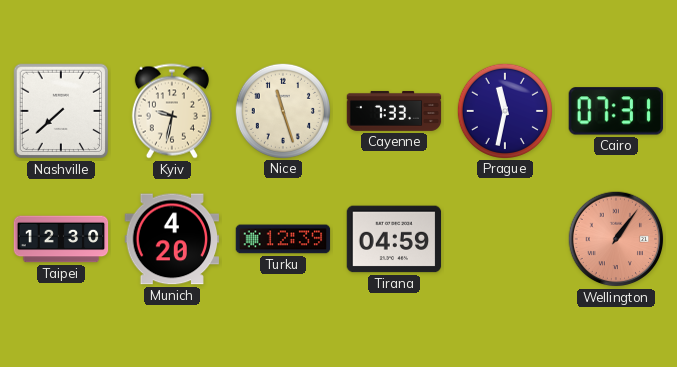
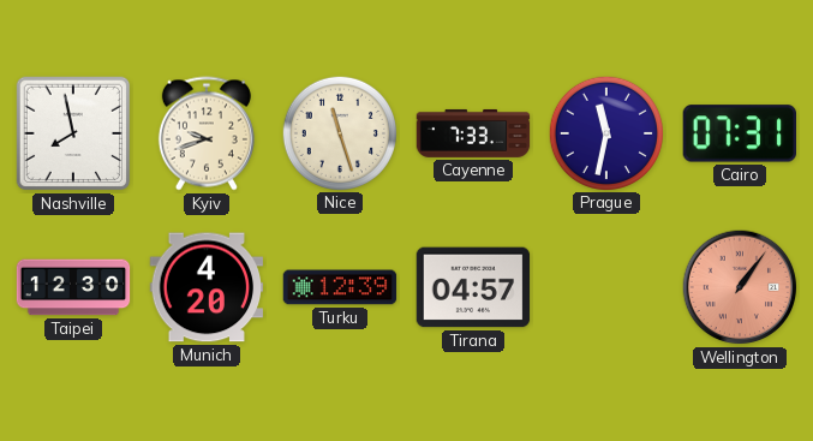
Nashville: 7:38 -> 7:58
Kyiv: 9:32 -> 9:42
Tirana: 04:59 -> 04:57
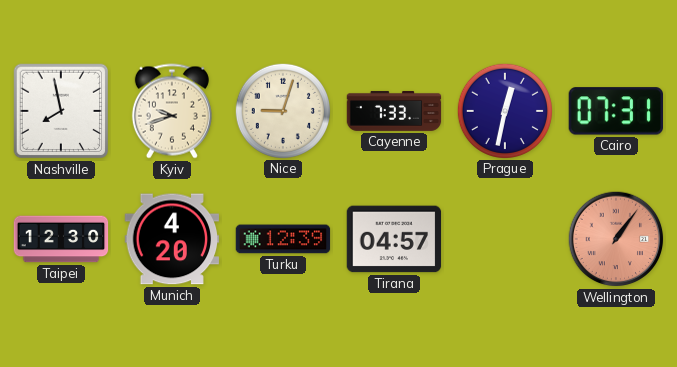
Nice: 11:27 -> 9:03
Prague: 11:32 -> 12:32
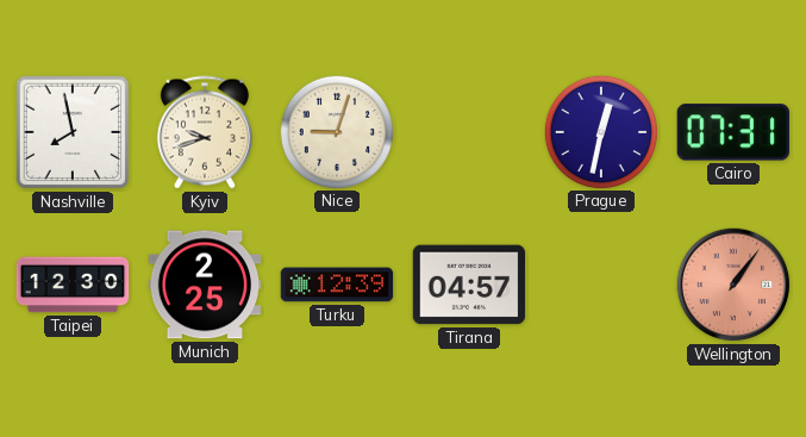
Cayenne: 7:33 -> none
Munich: 4:20 -> 2:25
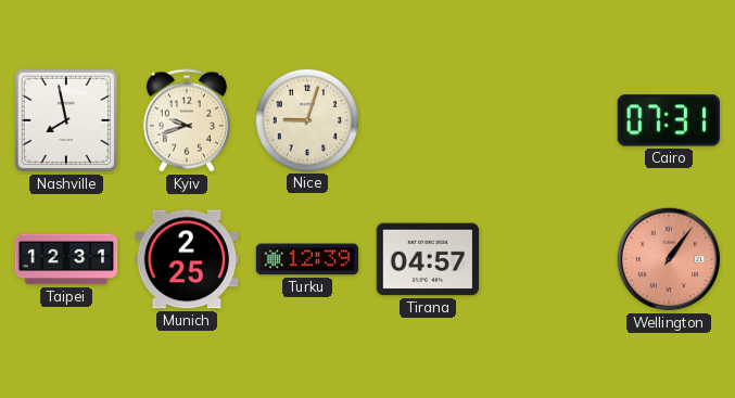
Prague: 12:32 -> none
Taipei: 12:30 -> 12:31
